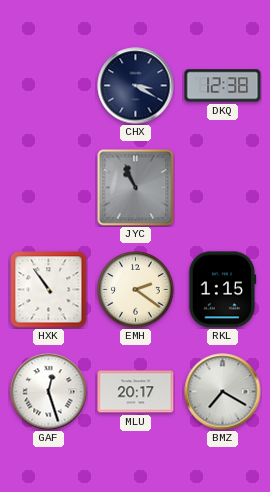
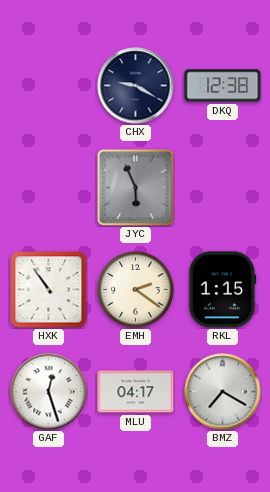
CHX: 3:20 -> 9:20
JYC: 10:56 -> 5:56
MLU: 20:17 -> 04:17
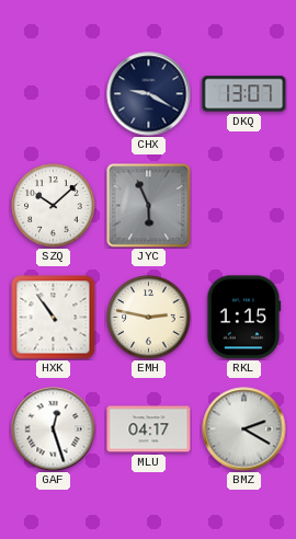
DKQ: 12:38 -> 13:07
SZQ: none -> 10:08
EMH: 2:21 -> 2:47
BMZ: 7:20 -> 2:20
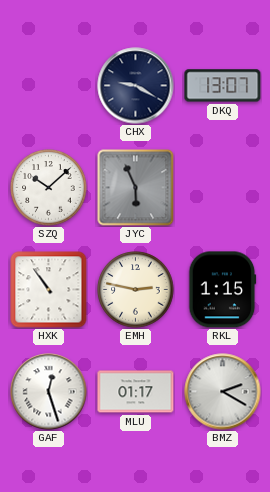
MLU: 04:17 -> 01:17
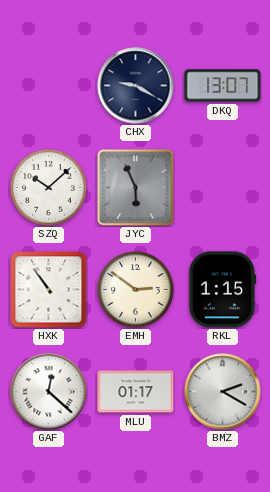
EMH: 2:47 -> 2:51
GAF: 12:27 -> 12:22
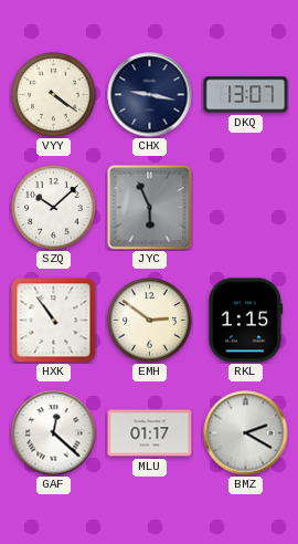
VYY: none -> 4:21
CHX: 9:20 -> 9:17
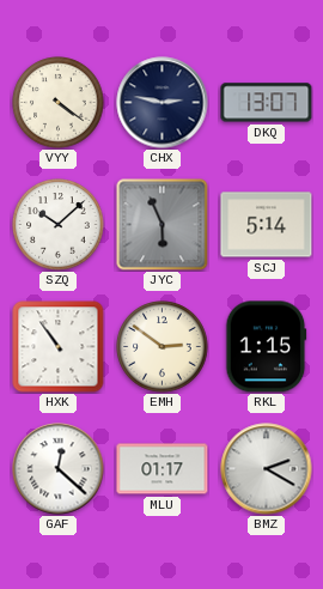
CHX: 9:17 -> 2:47
SCJ: none -> 5:14
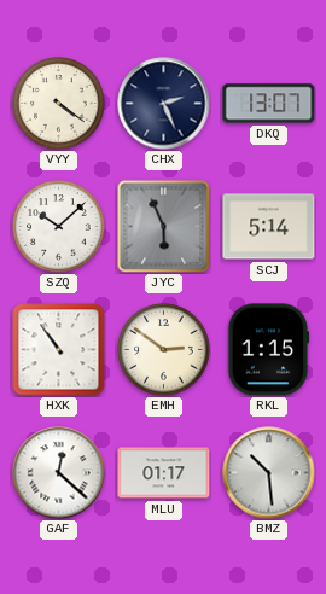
CHX: 2:47 -> 2:26
BMZ: 2:20 -> 10:29
